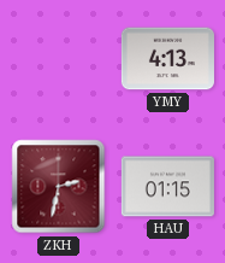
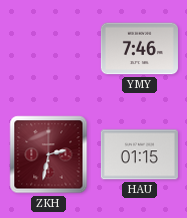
YMY: 4:13 -> 7:46
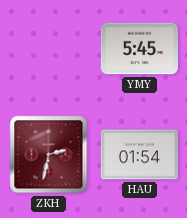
YMY: 7:46 -> 5:45
HAU: 01:15 -> 01:54
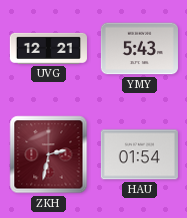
UVG: none -> 12:21
YMY: 5:45 -> 5:43
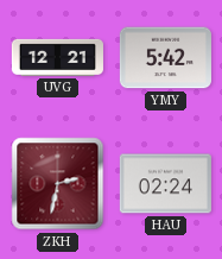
YMY: 5:43 -> 5:42
HAU: 01:54 -> 02:24
